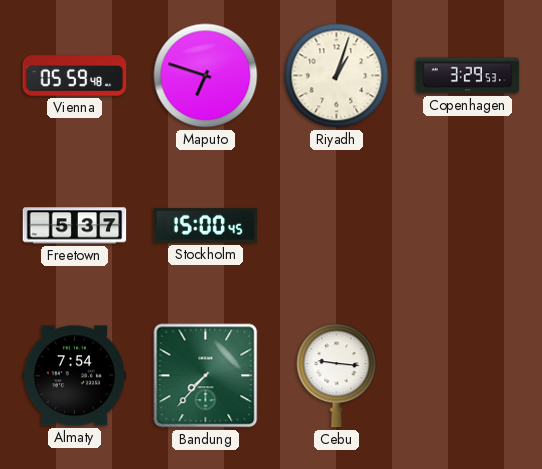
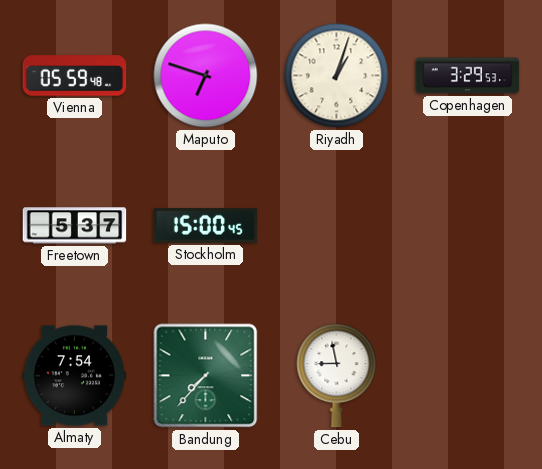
Cebu: 9:16 -> 8:58
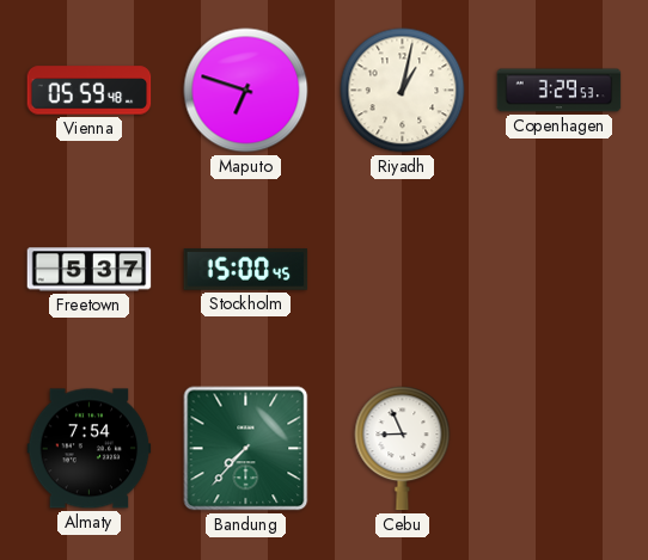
Riyadh: 1:03 -> 1:02
Cebu: 8:58 -> 8:56
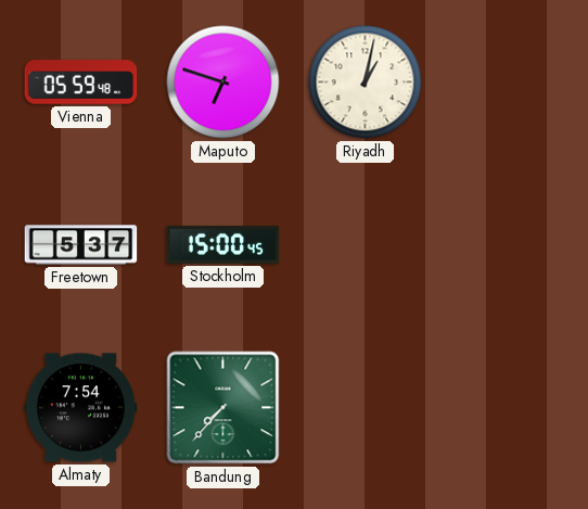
Copenhagen: 3:29 -> none
Cebu: 8:56 -> none
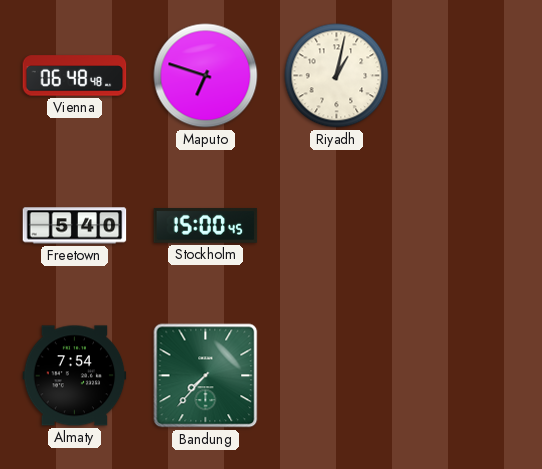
Vienna: 05:59 -> 06:48
Freetown: 5:37 -> 5:40
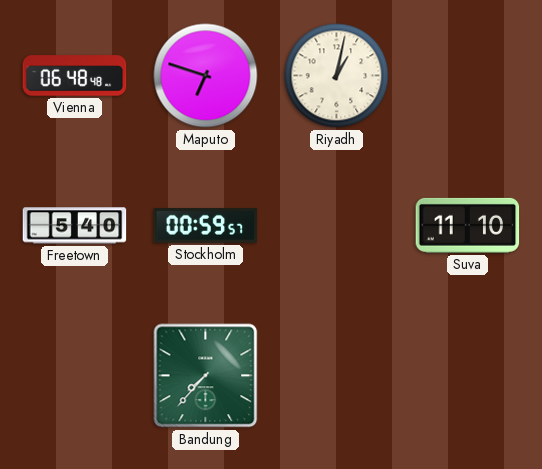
Stockholm: 15:00 -> 00:59
Suva: none -> 11:10
Almaty: 7:54 -> none
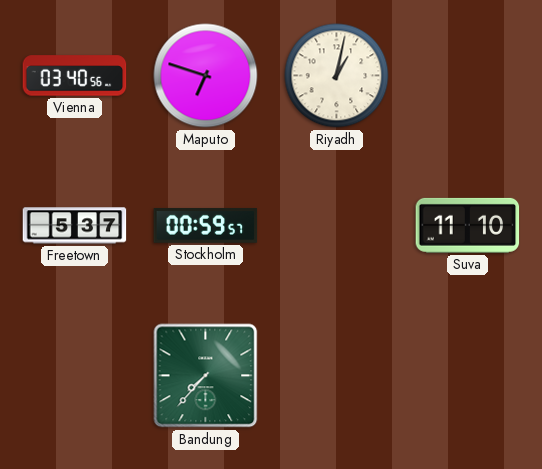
Vienna: 06:48 -> 03:40
Freetown: 5:40 -> 5:37
